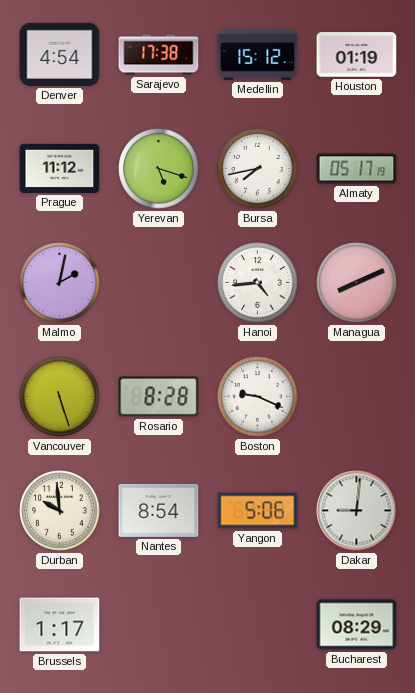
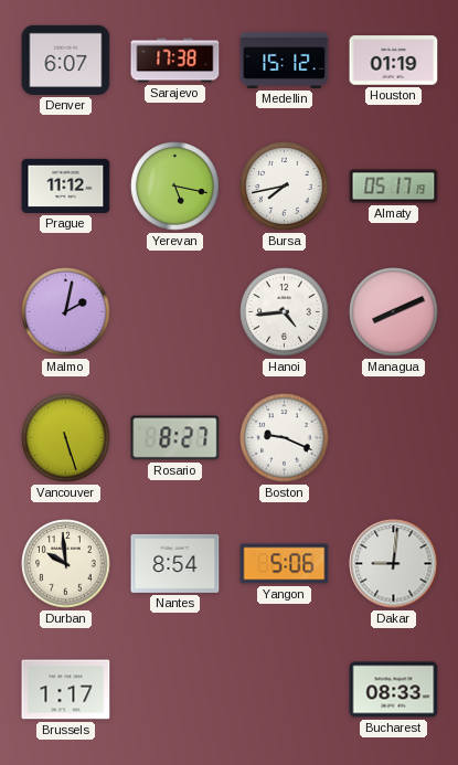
Denver: 4:54 -> 6:07
Yerevan: 5:18 -> 5:17
Rosario: 8:28 -> 8:27
Bucharest: 08:29 -> 08:33
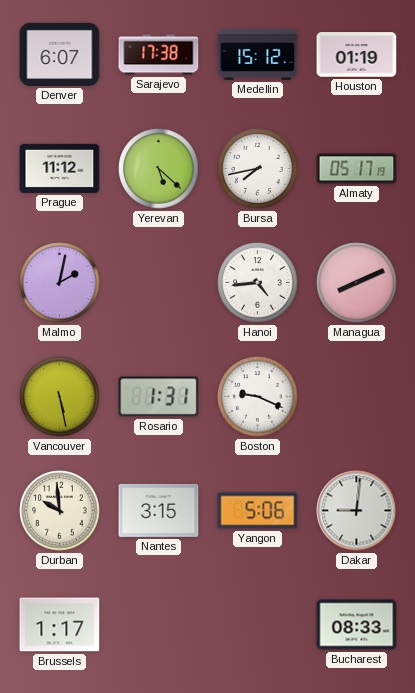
Yerevan: 5:17 -> 5:22
Vancouver: 5:27 -> 5:28
Rosario: 8:27 -> 1:31
Nantes: 8:54 -> 3:15
